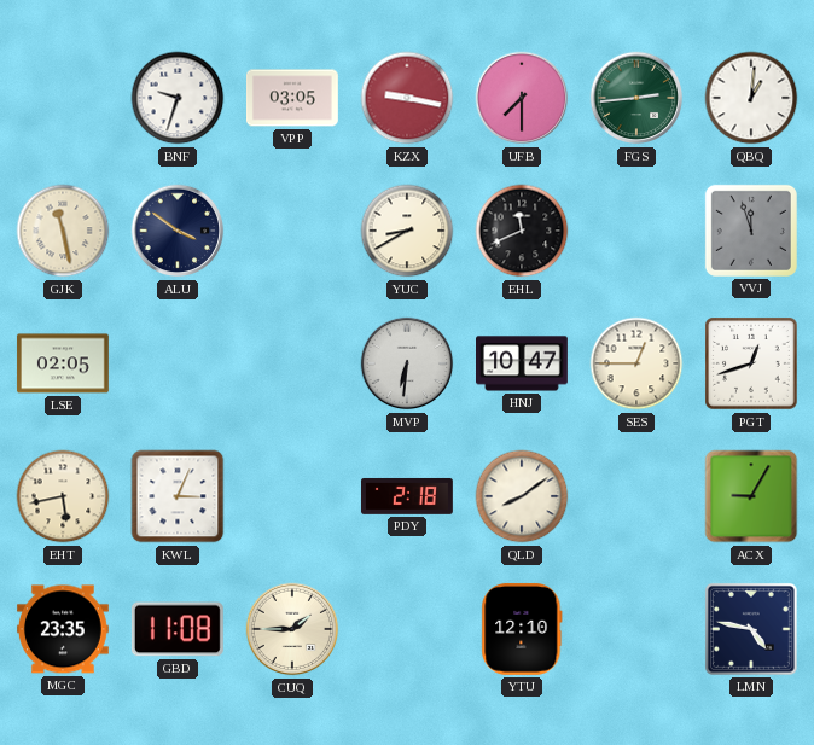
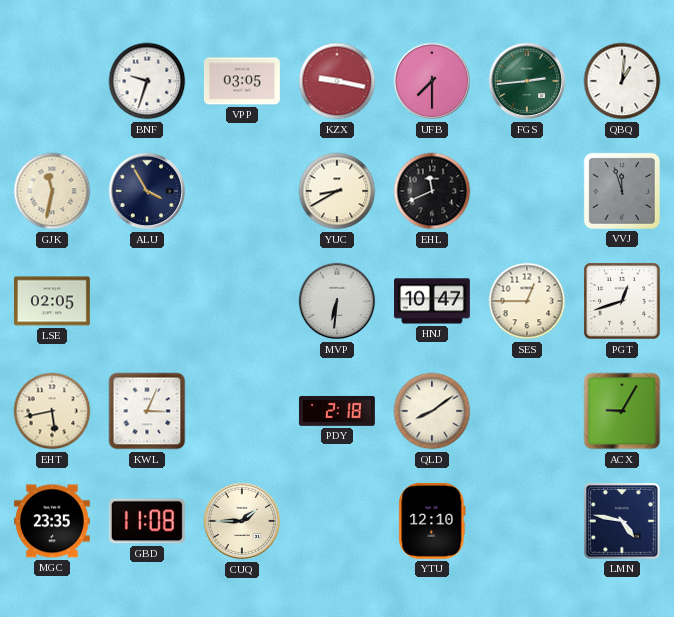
GJK: 11:28 -> 11:32
ALU: 3:51 -> 3:55
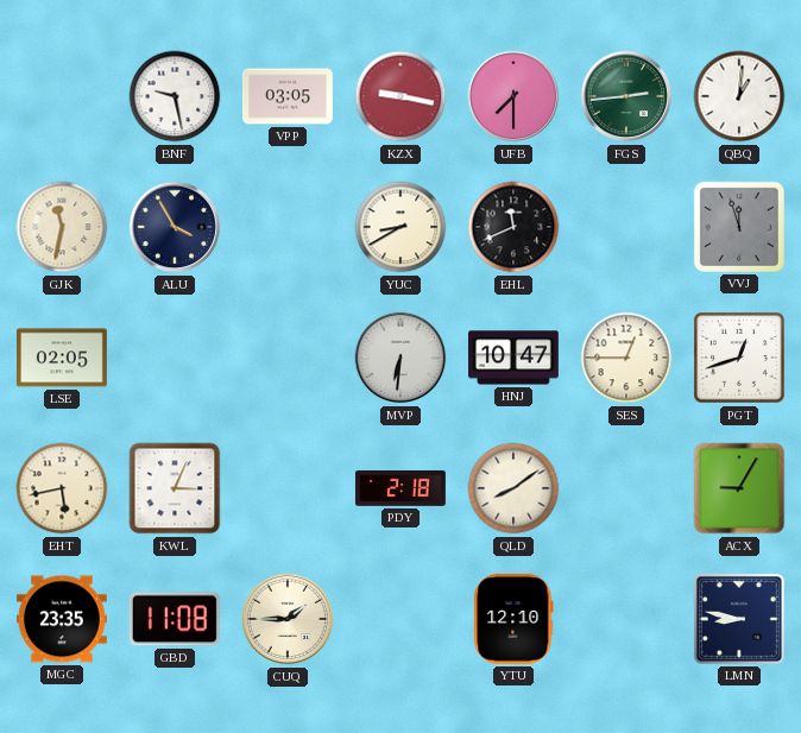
BNF: 9:33 -> 9:28
LMN: 4:47 -> 8:47
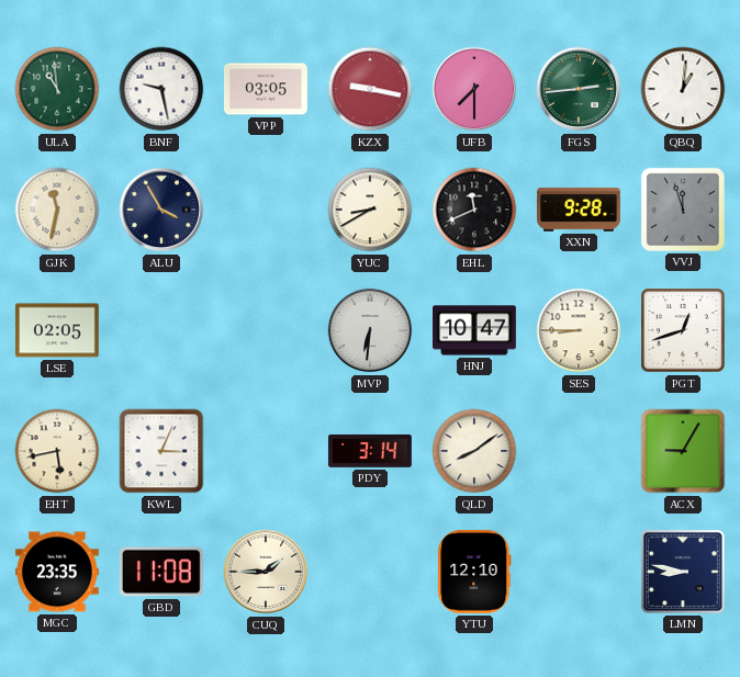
ULA: none -> 10:59
XXN: none -> 9:28
SES: 12:45 -> 8:45
PDY: 2:18 -> 3:14
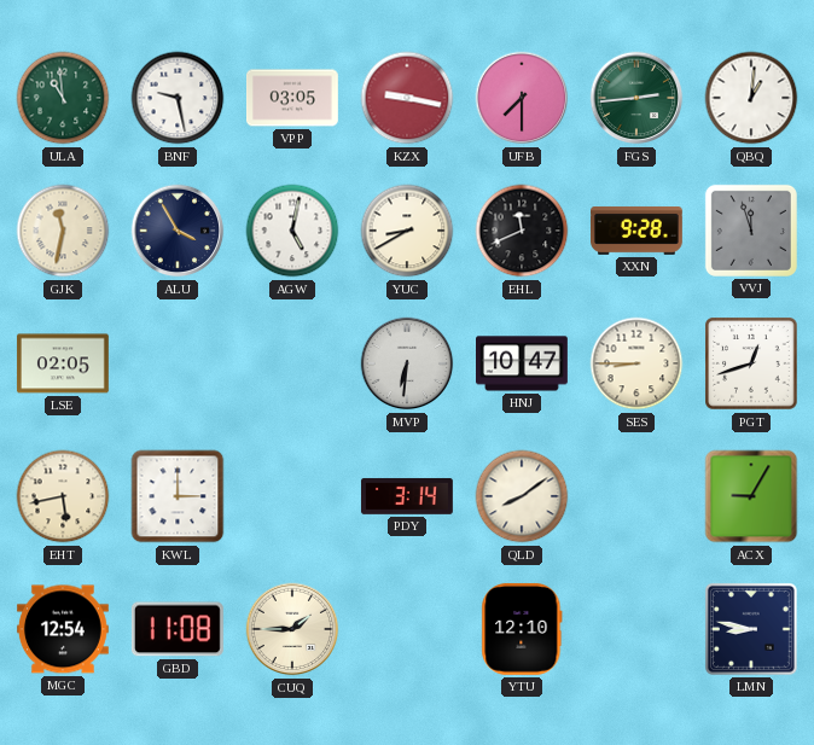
AGW: none -> 5:02
KWL: 3:04 -> 3:00
MGC: 23:35 -> 12:54
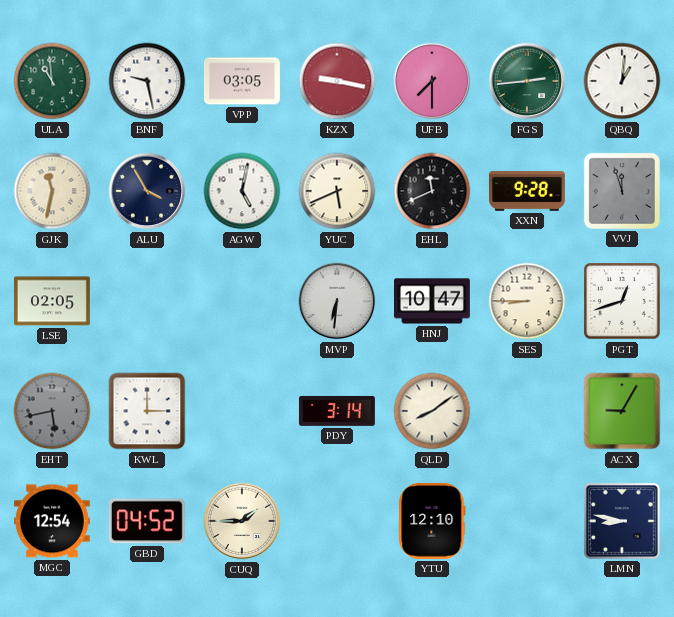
YUC: 8:40 -> 5:41
EHT dial: cream -> grey
GBD: 11:08 -> 04:52
